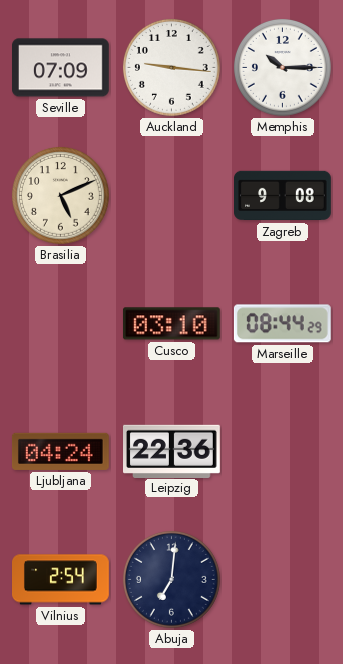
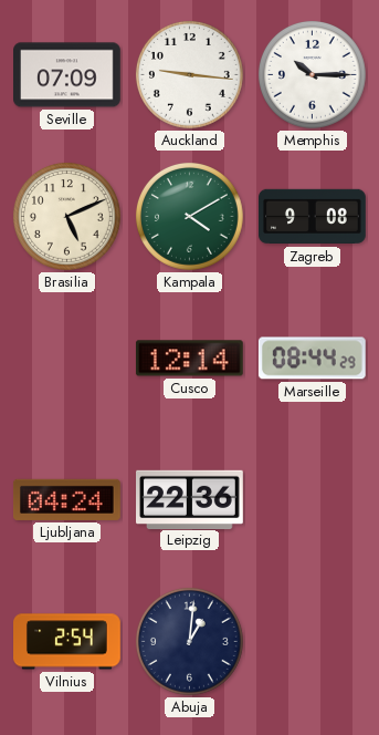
Kampala: none -> 4:10
Cusco: 03:10 -> 12:14
Abuja: 7:01 -> 1:01
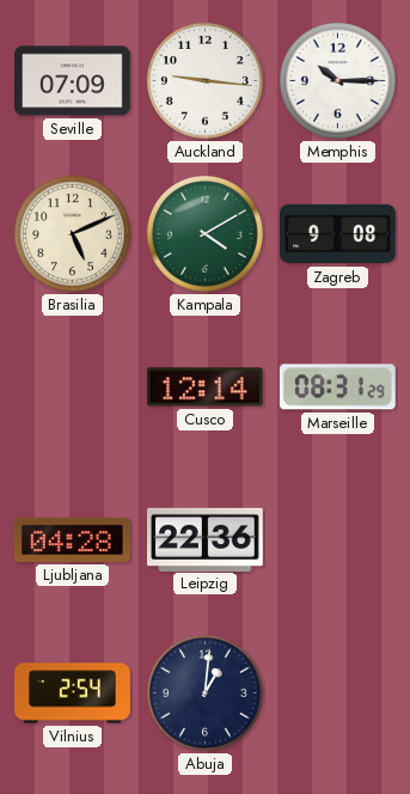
Marseille: 08:44 -> 08:31
Ljubljana: 04:24 -> 04:28
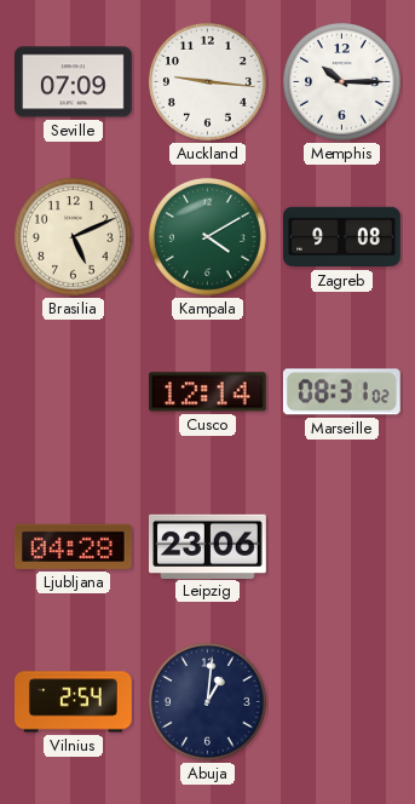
Marseille: 08:31:29 -> 08:31:02
Leipzig: 22:36 -> 23:06
